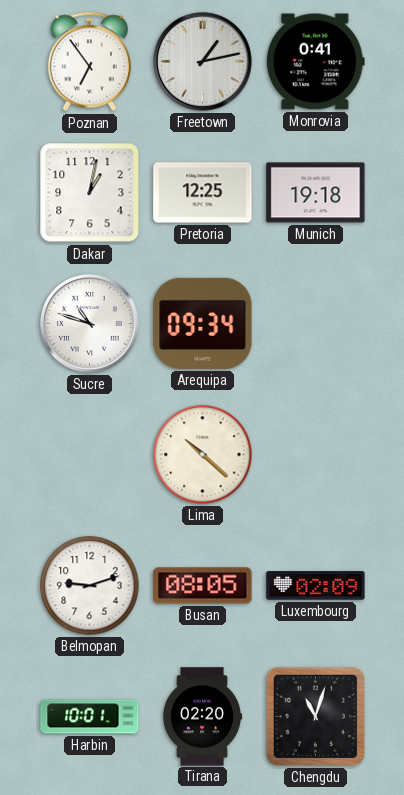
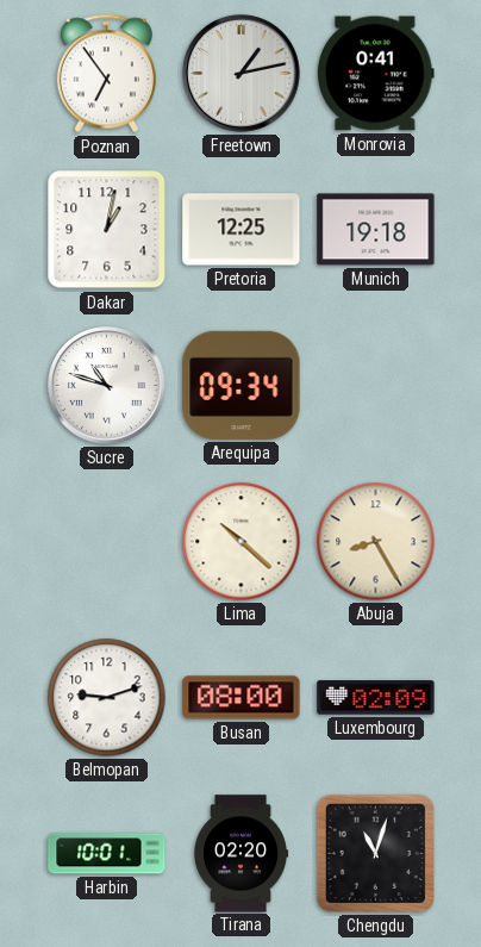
Abuja: none -> 8:25
Busan: 08:05 -> 08:00
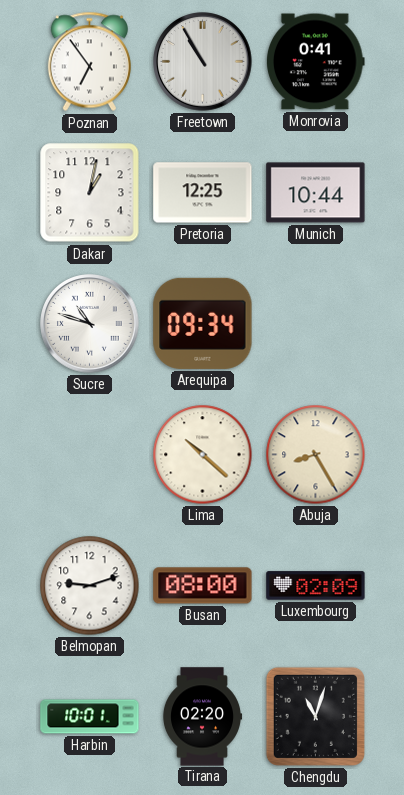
Freetown: 1:13 -> 10:55
Munich: 19:18 -> 10:44
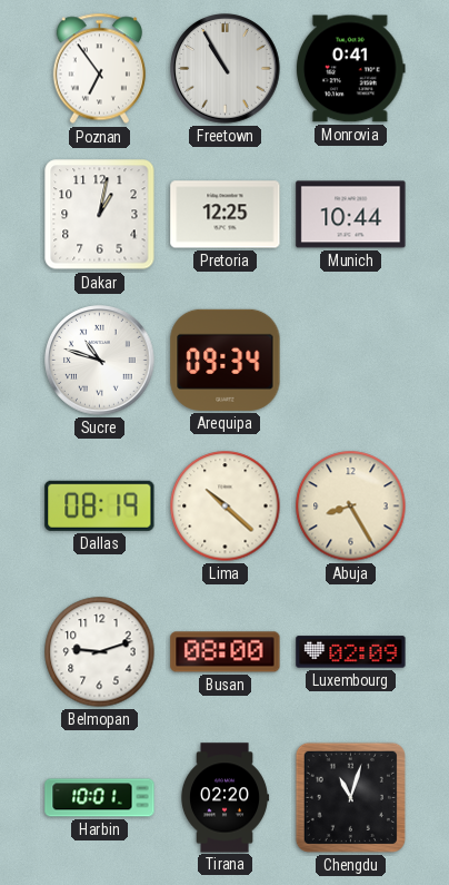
Dallas: none -> 08:19
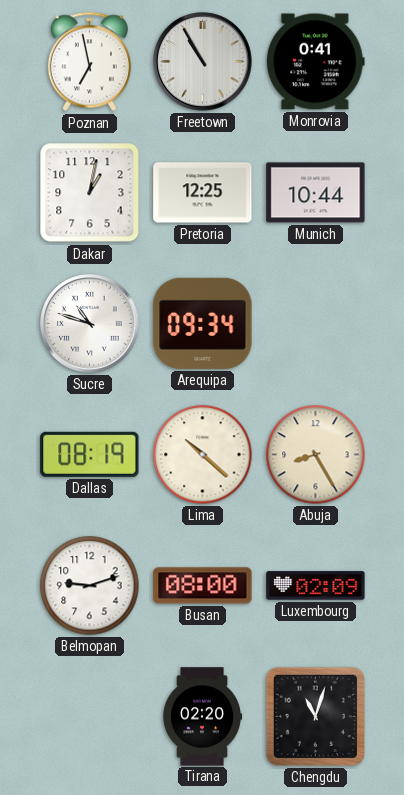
Poznan: 6:54 -> 6:58
Harbin: 10:01 -> none
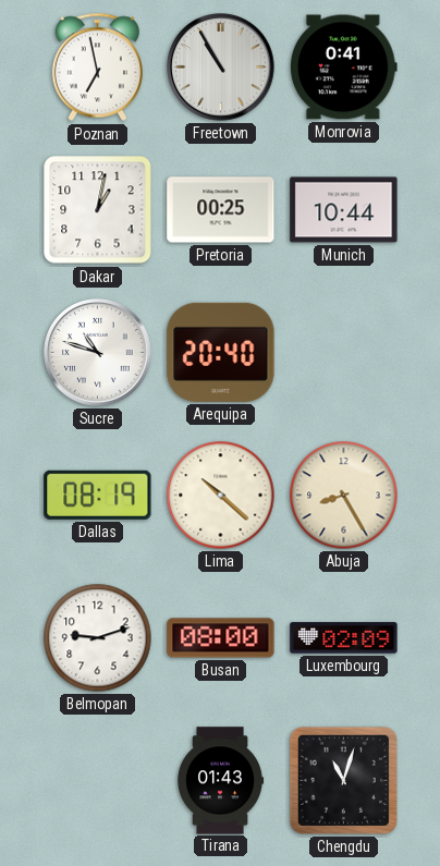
Pretoria: 12:25 -> 00:25
Arequipa: 09:34 -> 20:40
Tirana: 02:20 -> 01:43
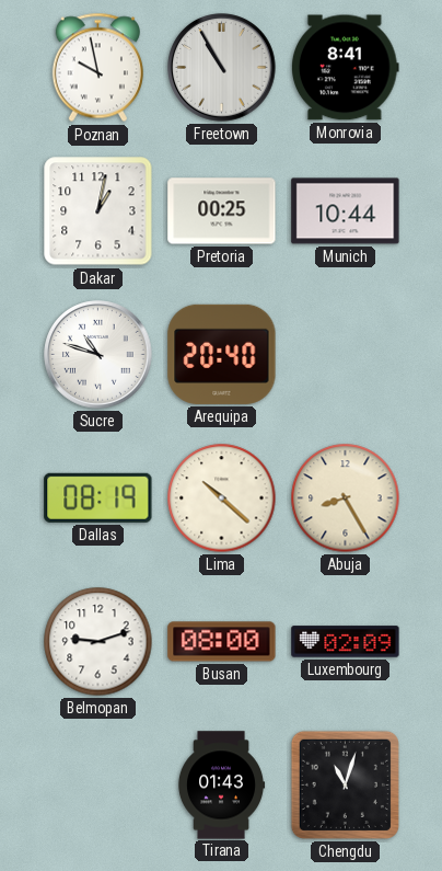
Poznan: 6:58 -> 9:58
Monrovia: 0:41 -> 8:41
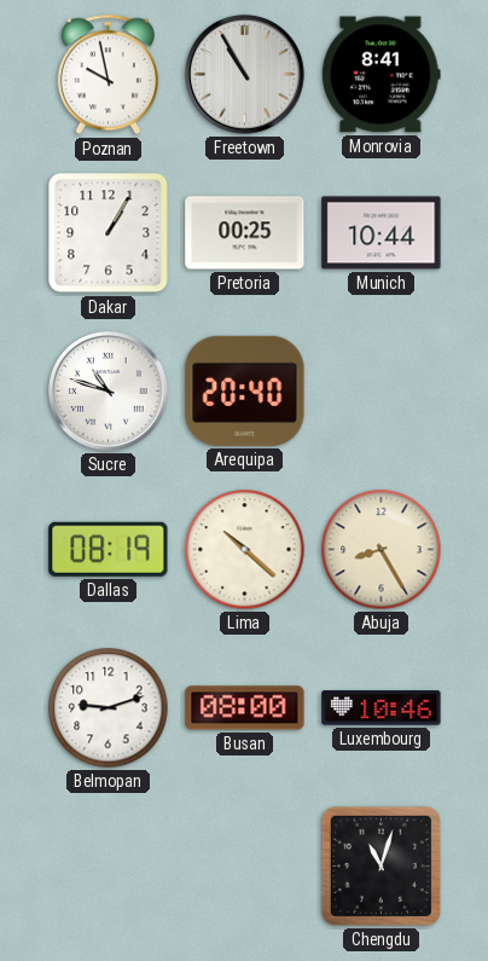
Dakar: 1:02 -> 1:05
Luxembourg: 02:09 -> 10:46
Tirana: 01:43 -> none
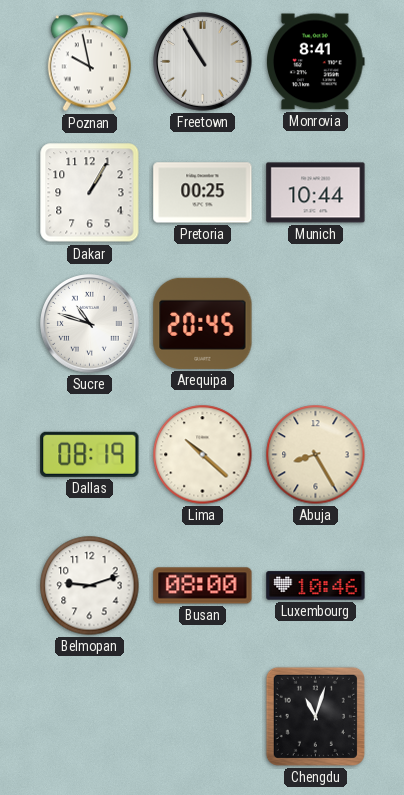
Arequipa: 20:40 -> 20:45
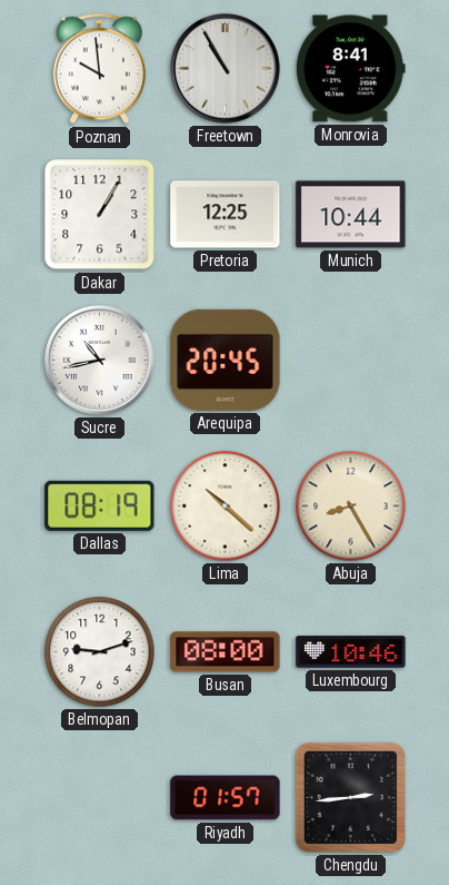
Poznan: 9:58 -> 9:59
Pretoria: 00:25 -> 12:25
Sucre: 10:48 -> 10:43
Riyadh: none -> 01:57
Chengdu: 11:03 -> 2:44
